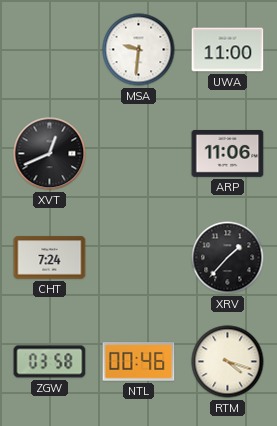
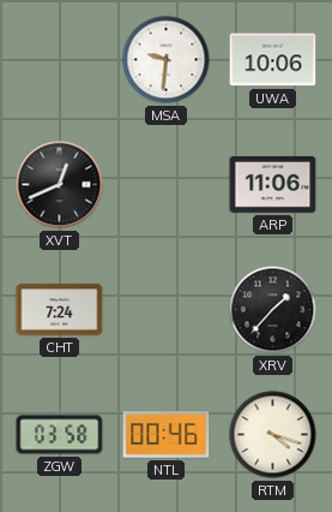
UWA: 11:00 -> 10:06
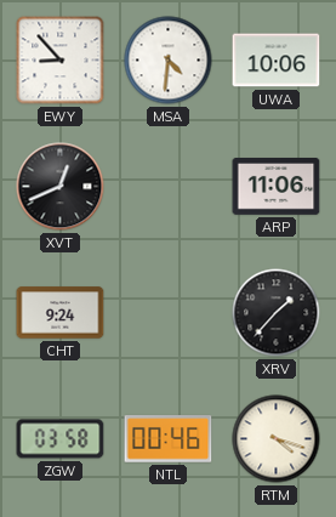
EWY: none -> 8:53
MSA: 9:31 -> 4:31
CHT: 7:24 -> 9:24
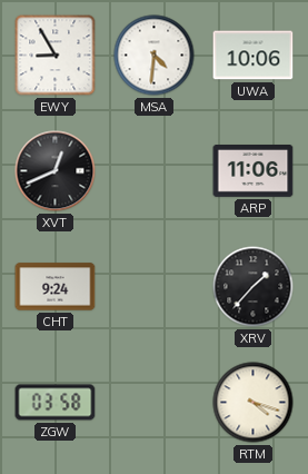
EWY: 8:53 -> 8:55
NTL: 00:46 -> none
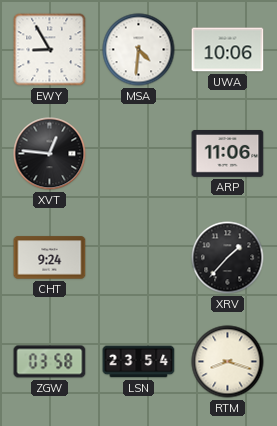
XVT: 12:41 -> 12:46
LSN: none -> 23:54
RTM: 4:18 -> 8:18
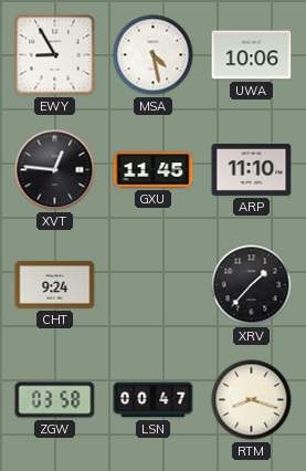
MSA: 4:31 -> 4:28
GXU: none -> 11:45
ARP: 11:06 -> 11:10
LSN: 23:54 -> 00:47
